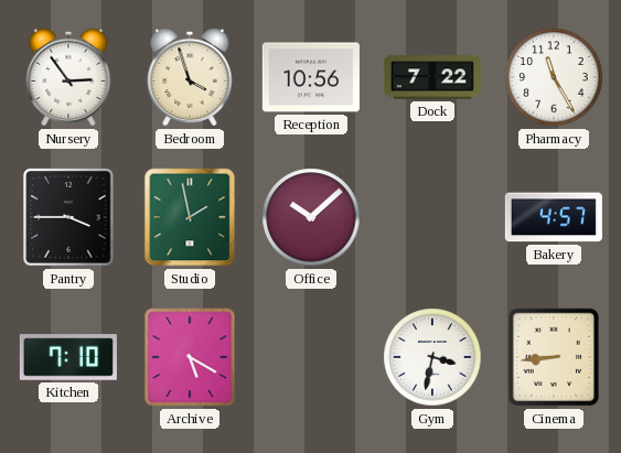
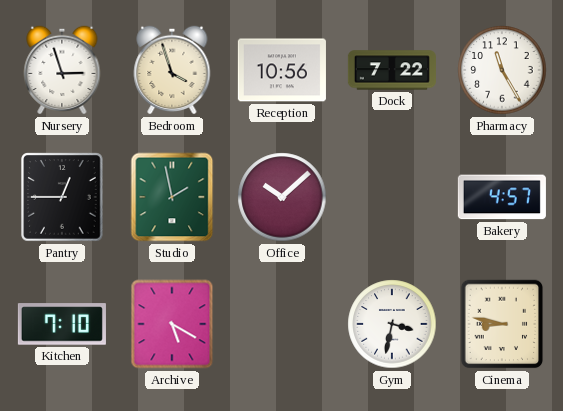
Nursery: 2:54 -> 2:57
Pantry: 3:45 -> 12:45
Cinema: 8:44 -> 8:47
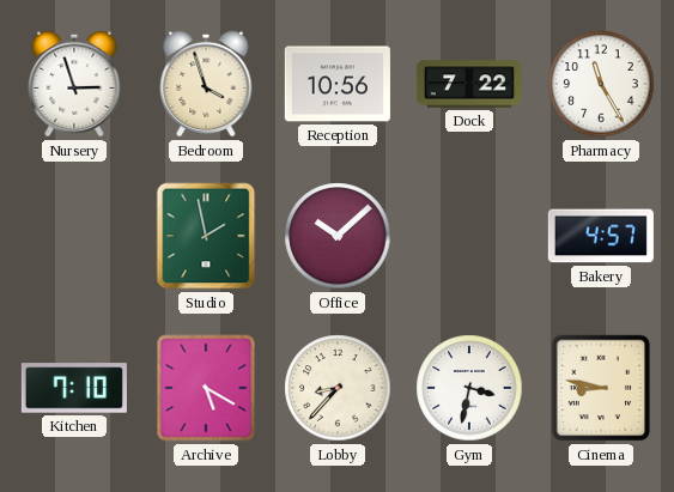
Pantry: 12:45 -> none
Lobby: none -> 8:37
